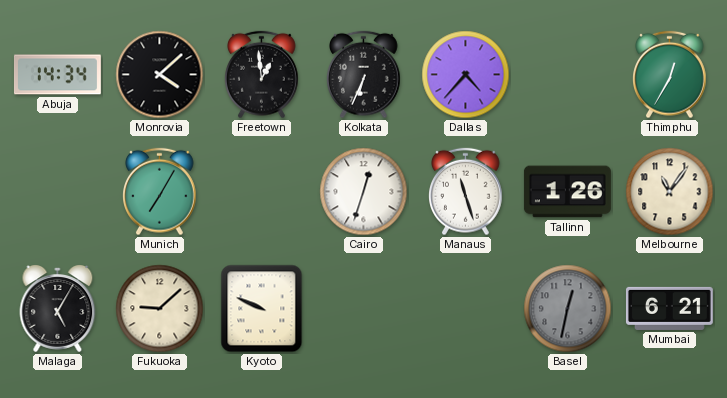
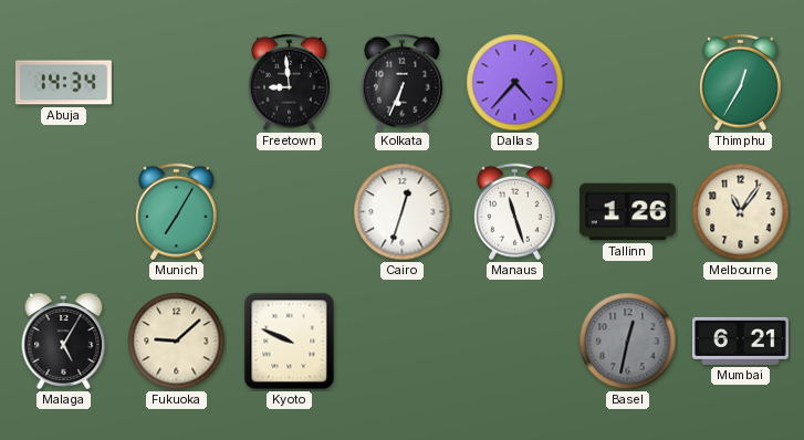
Monrovia: 4:08 -> none
Freetown: 12:59 -> 8:59
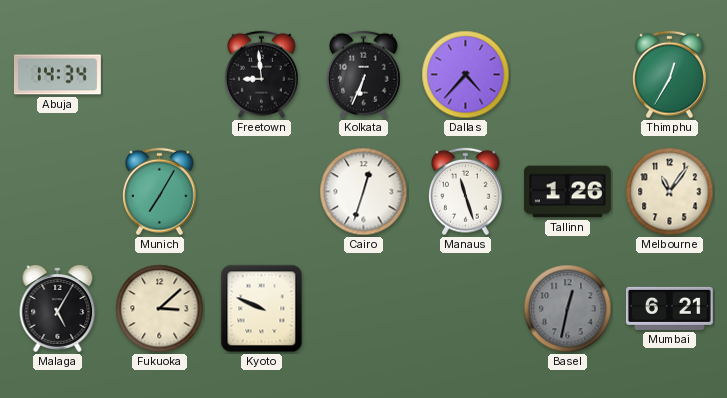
Fukuoka: 9:08 -> 3:08
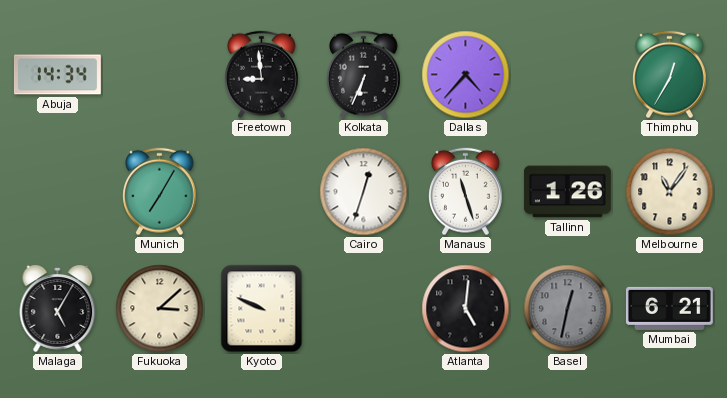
Atlanta: none -> 5:01
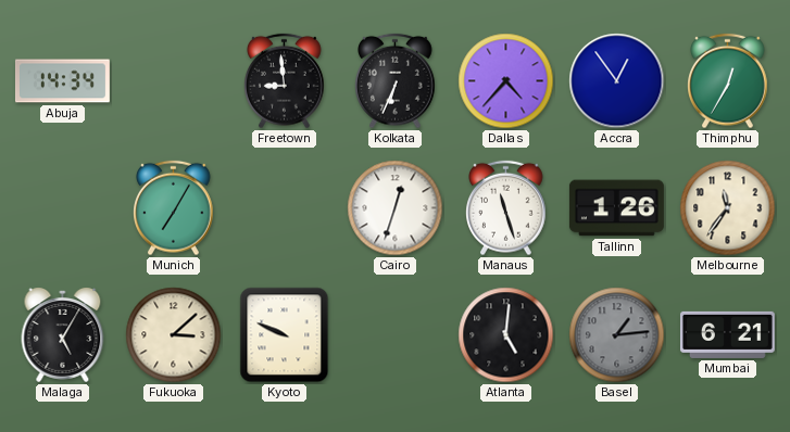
Accra: none -> 12:54
Melbourne: 11:06 -> 11:36
Basel: 12:32 -> 1:14
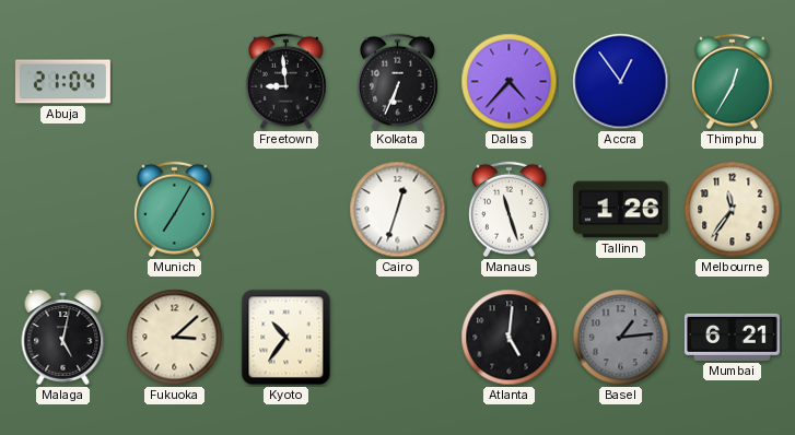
Abuja: 14:34 -> 21:04
Malaga: 5:05 -> 5:02
Kyoto: 9:49 -> 10:36
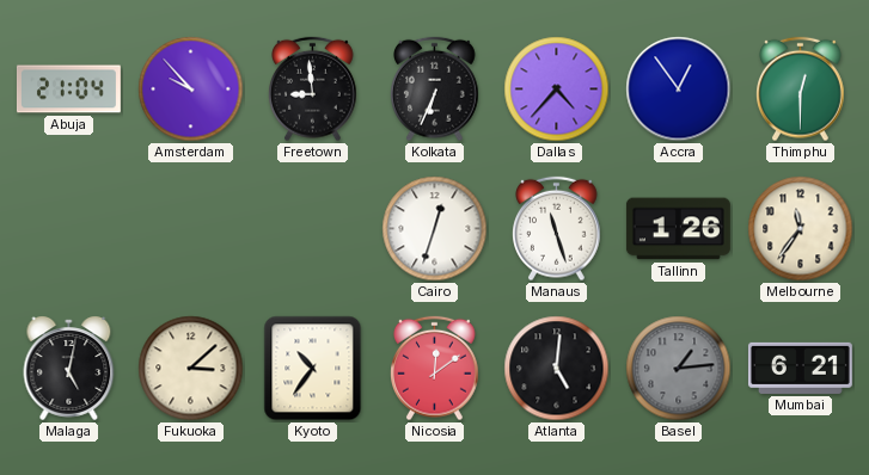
Amsterdam: none -> 9:53
Thimphu: 12:35 -> 12:30
Munich: 7:05 -> none
Nicosia: none -> 12:09
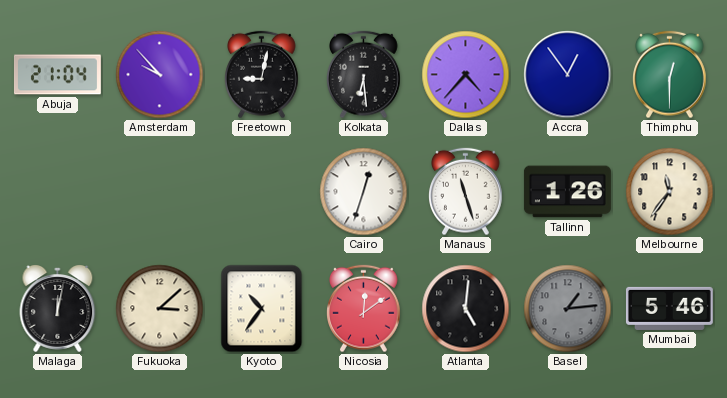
Freetown: 8:59 -> 9:02
Kolkata: 6:34 -> 6:29
Malaga: 5:02 -> 12:02
Mumbai: 6:21 -> 5:46
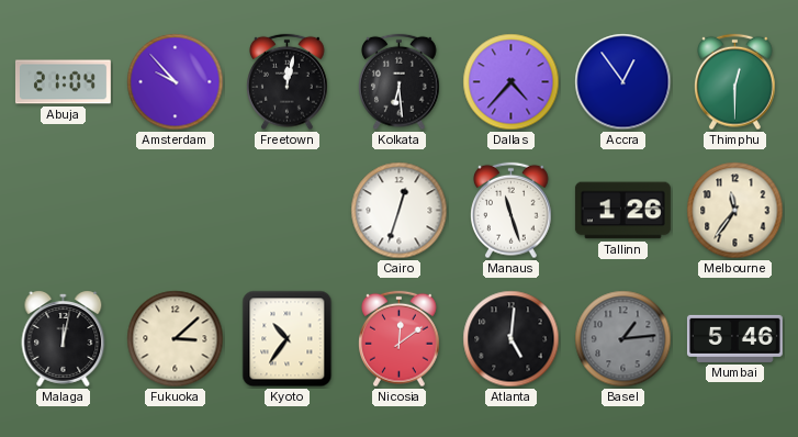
Freetown: 9:02 -> 12:02
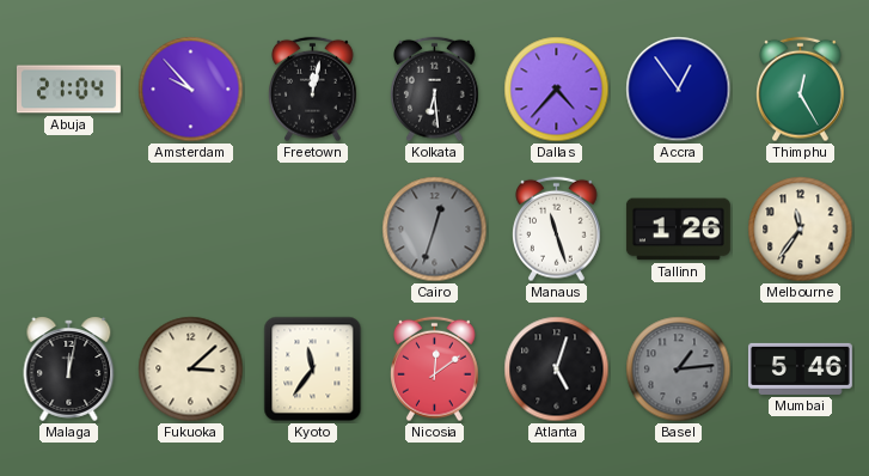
Thimphu: 12:30 -> 12:25
Cairo dial: white -> grey
Kyoto: 10:36 -> 11:36
Atlanta: 5:01 -> 5:03
